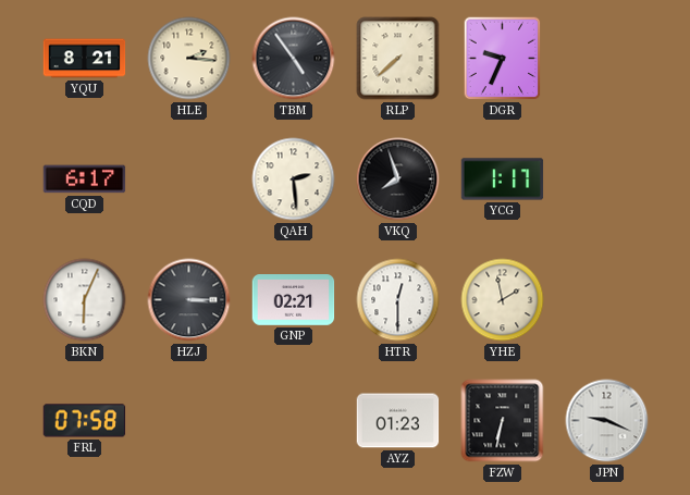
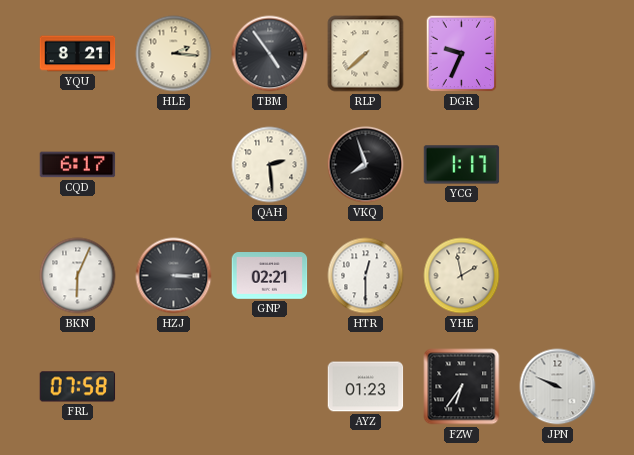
FZW: 6:32 -> 6:36
JPN: 9:19 -> 9:49
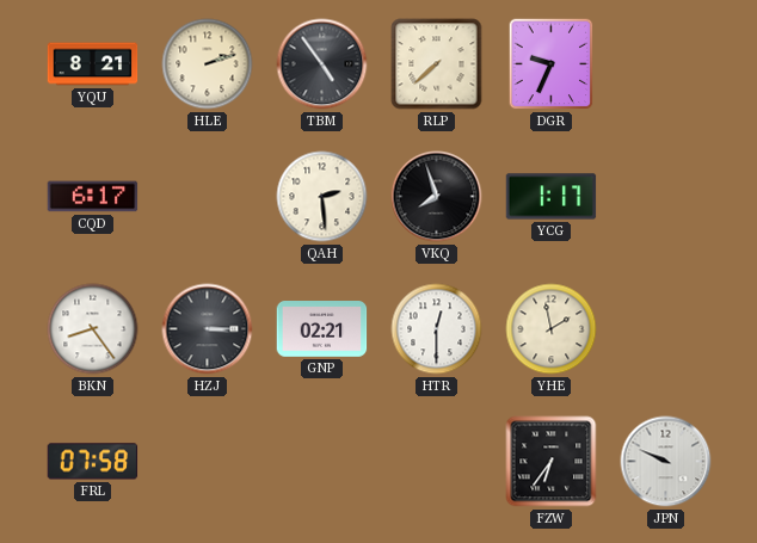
HLE: 2:16 -> 2:12
BKN: 6:04 -> 8:24
AYZ: 01:23 -> none
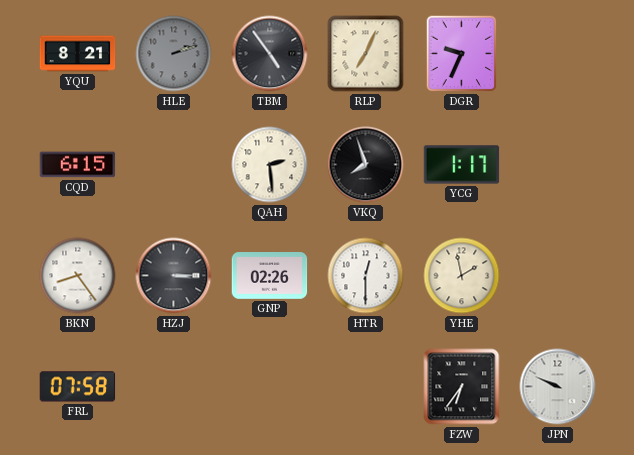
HLE dial: cream -> grey
RLP: 7:38 -> 7:04
CQD: 6:17 -> 6:15
GNP: 02:21 -> 02:26
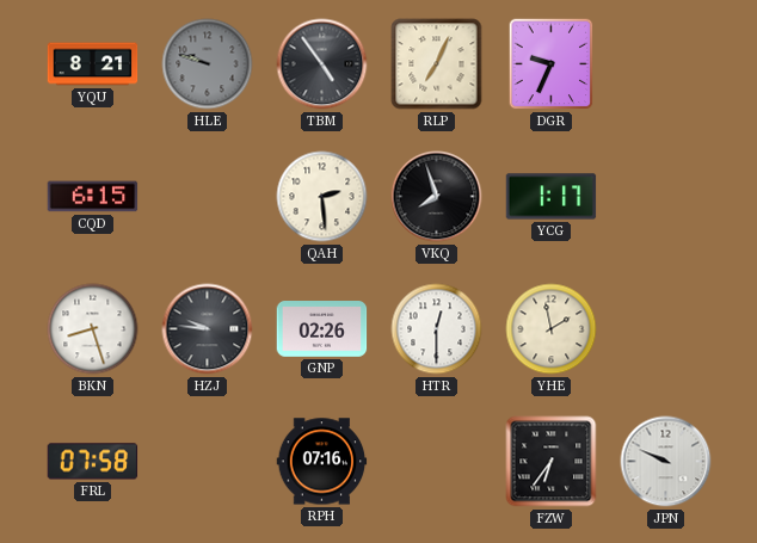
HLE: 2:12 -> 9:48
BKN: 8:24 -> 8:27
HZJ: 3:15 -> 9:46
RPH: none -> 07:16
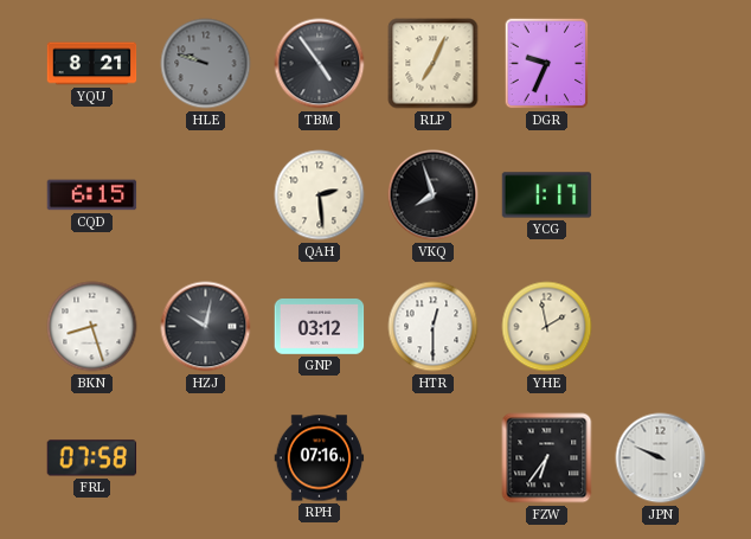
HZJ: 9:46 -> 10:02
GNP: 02:26 -> 03:12
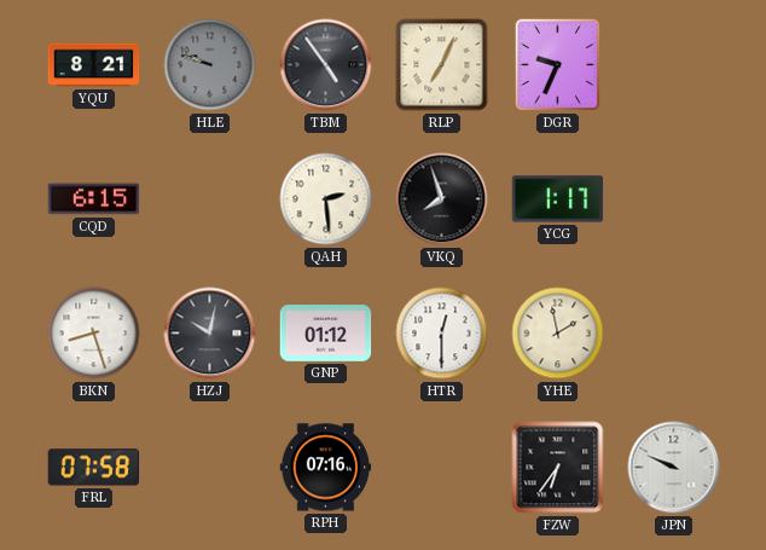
GNP: 03:12 -> 01:12
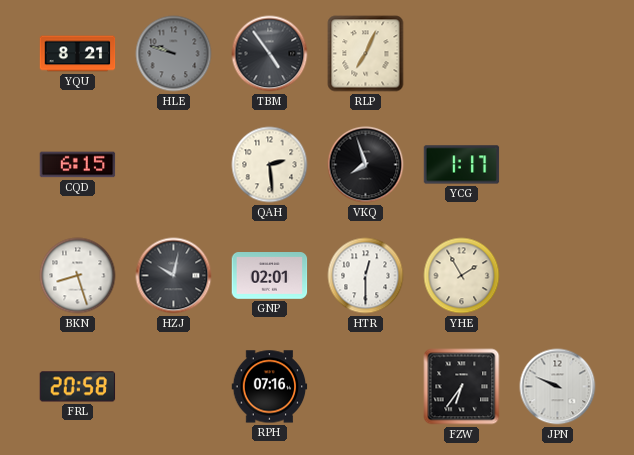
DGR: 9:34 -> none
GNP: 01:12 -> 02:01
YHE: 1:58 -> 1:55
FRL: 07:58 -> 20:58
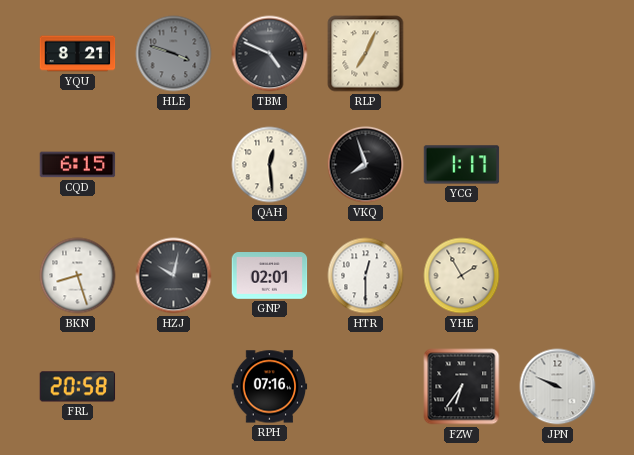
HLE: 9:48 -> 3:48
TBM: 4:54 -> 4:49
QAH: 2:29 -> 12:29
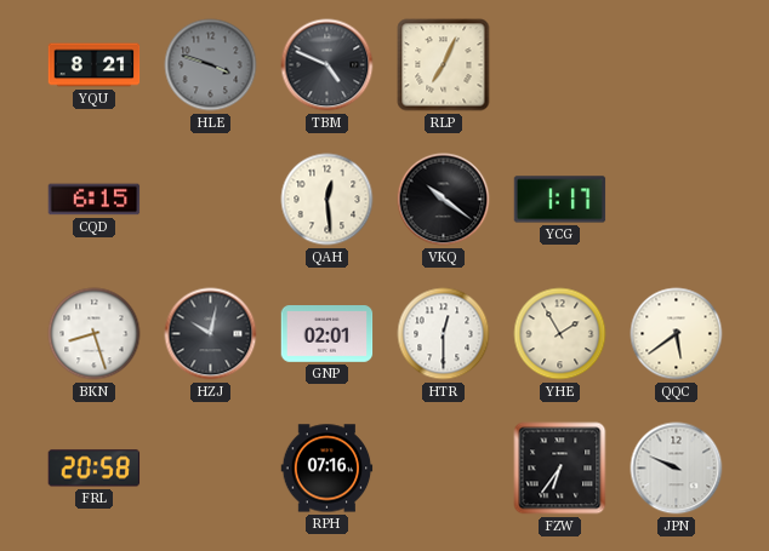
VKQ: 7:57 -> 10:21
QQC: none -> 5:39
